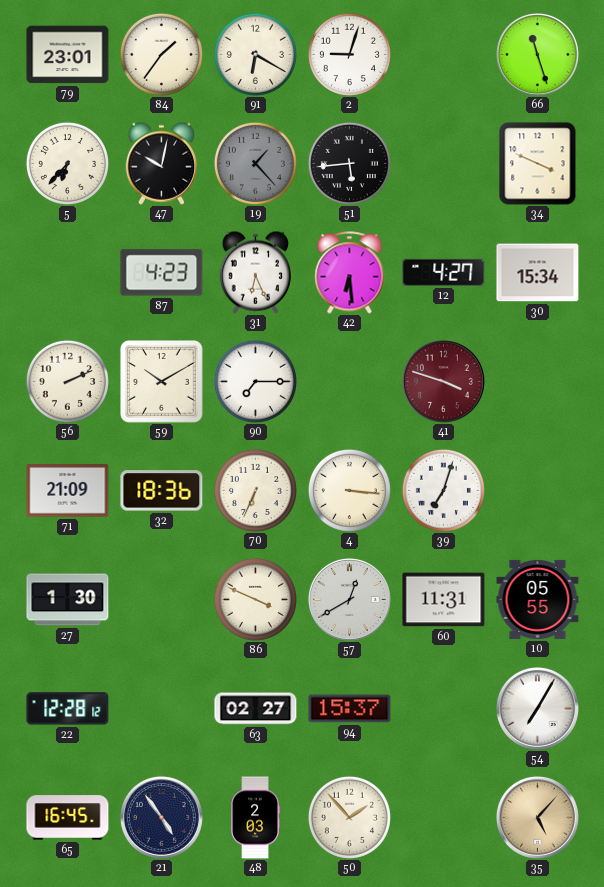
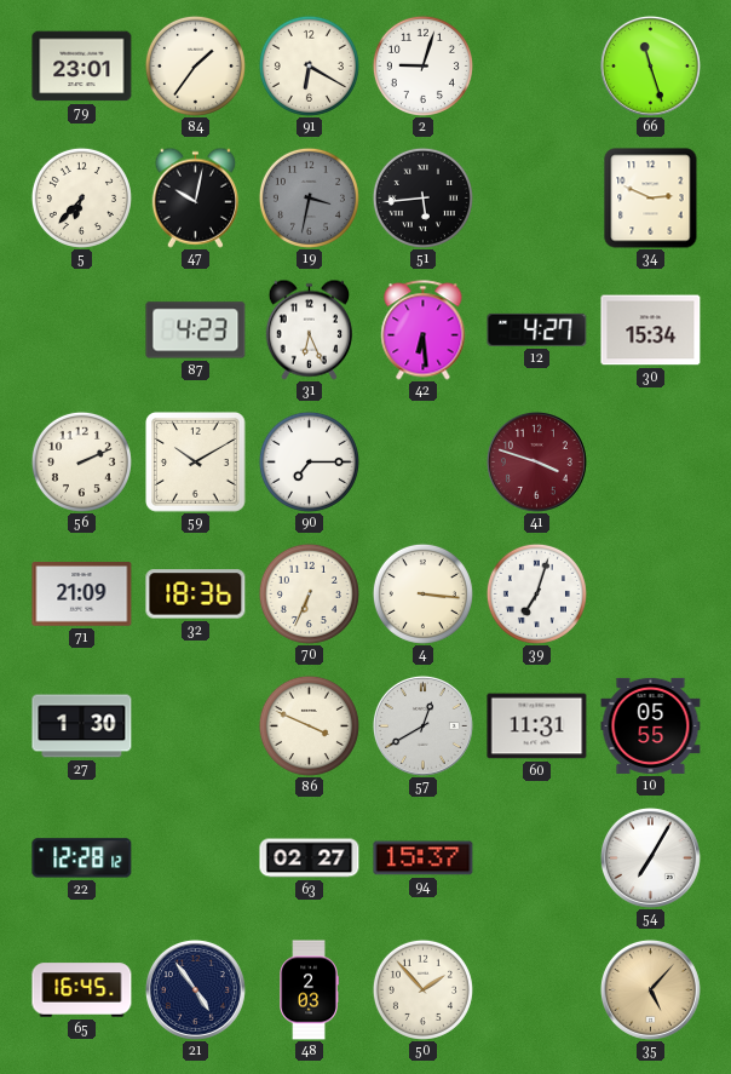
19: 1:23 -> 3:32
34: 3:49 -> 2:49
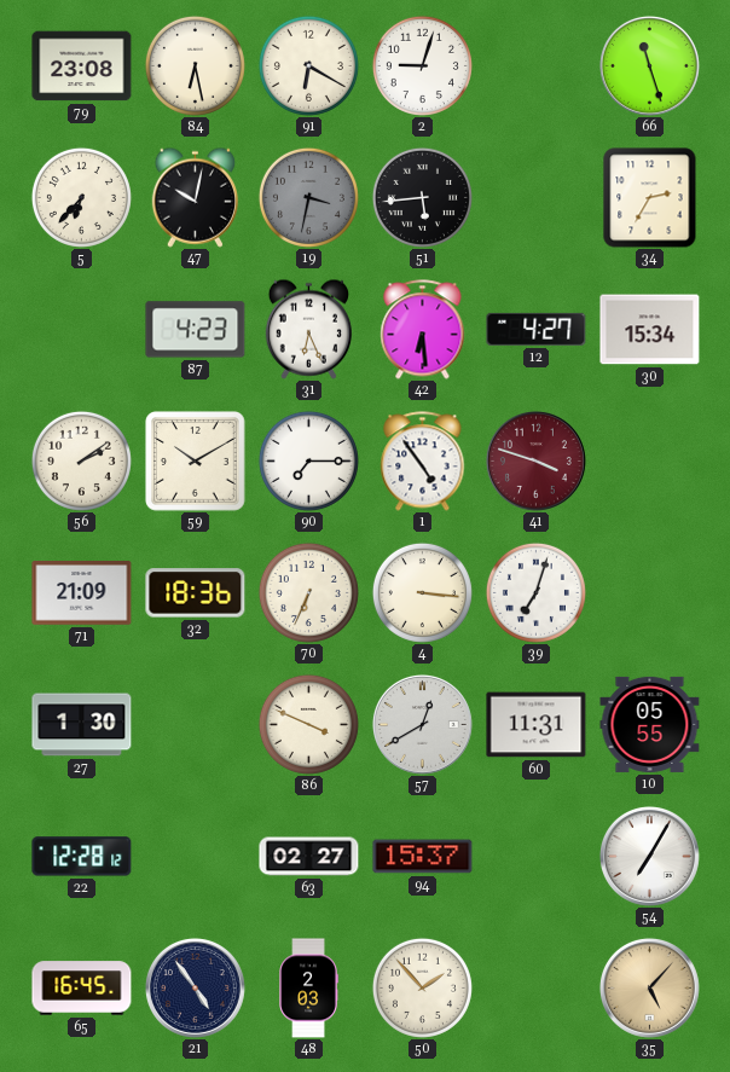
79: 23:01 -> 23:08
84: 1:36 -> 6:28
34: 2:49 -> 2:35
56: 2:11 -> 2:09
1: none -> 4:54
